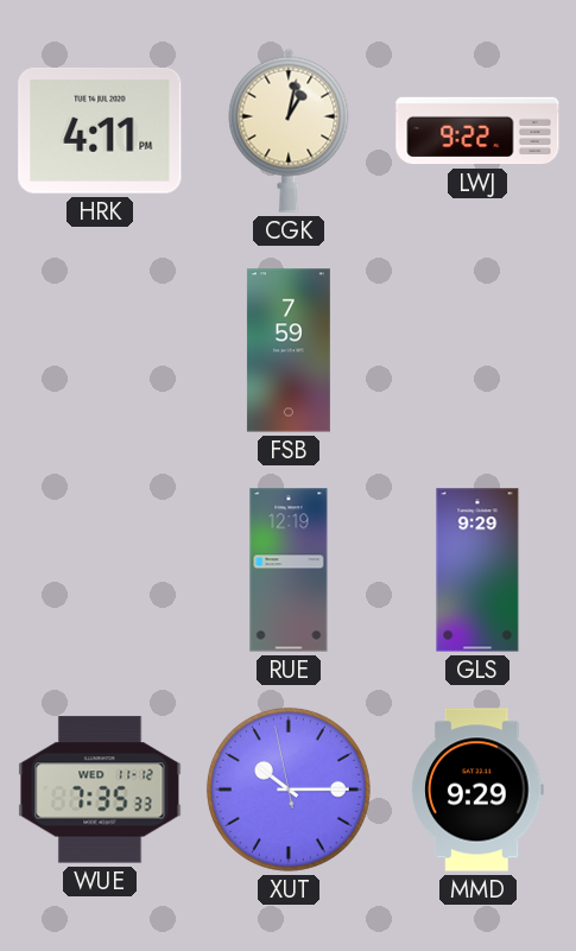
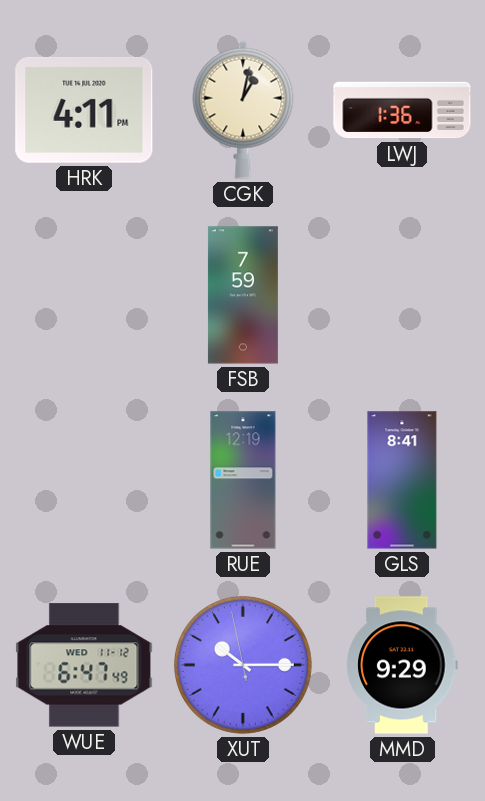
LWJ: 9:22 -> 1:36
GLS: 9:29 -> 8:41
WUE: 7:35 -> 6:47
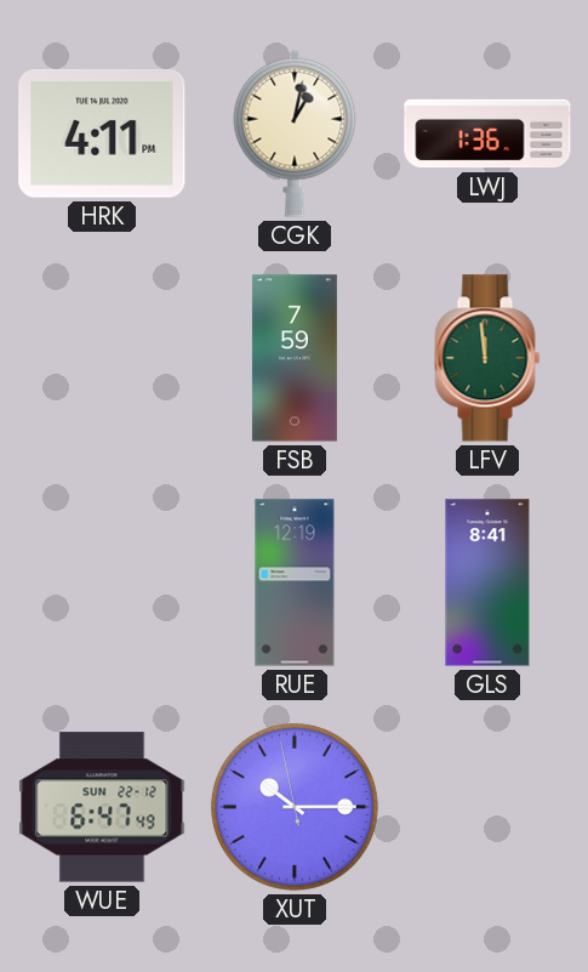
LFV: none -> 11:59
WUE date: WED 11-12 -> SUN 22-12
MMD: 9:29 -> none
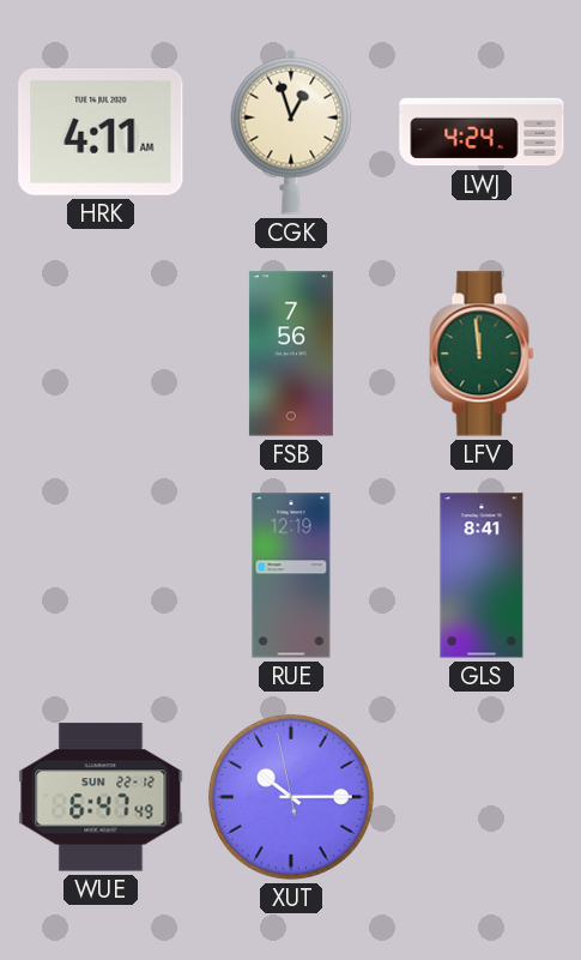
HRK: 4:11 PM -> 4:11 AM
CGK: 1:02 -> 12:57
LWJ: 1:36 -> 4:24
FSB: 7:59 -> 7:56
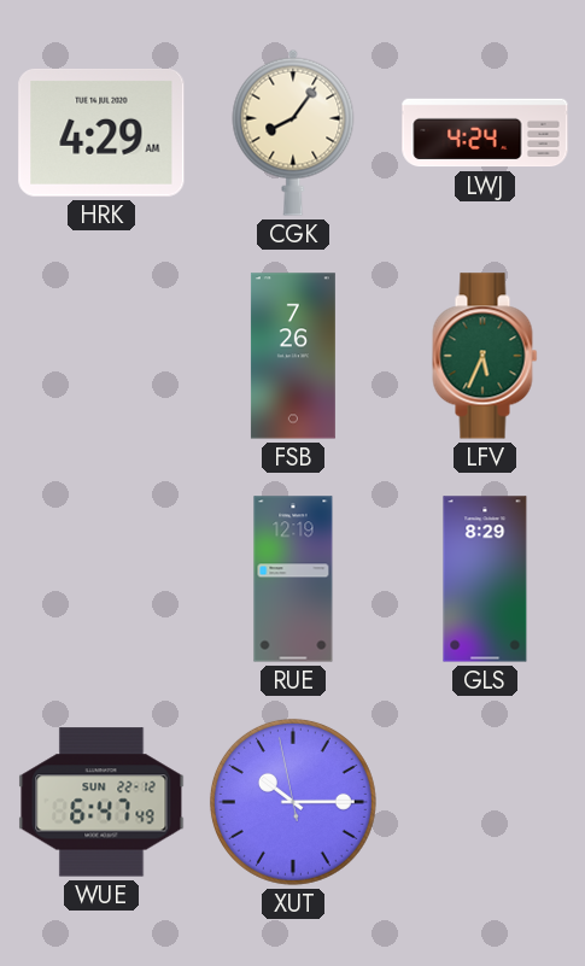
HRK: 4:11 -> 4:29
CGK: 12:57 -> 8:06
FSB: 7:56 -> 7:26
LFV: 11:59 -> 5:34
GLS: 8:41 -> 8:29
